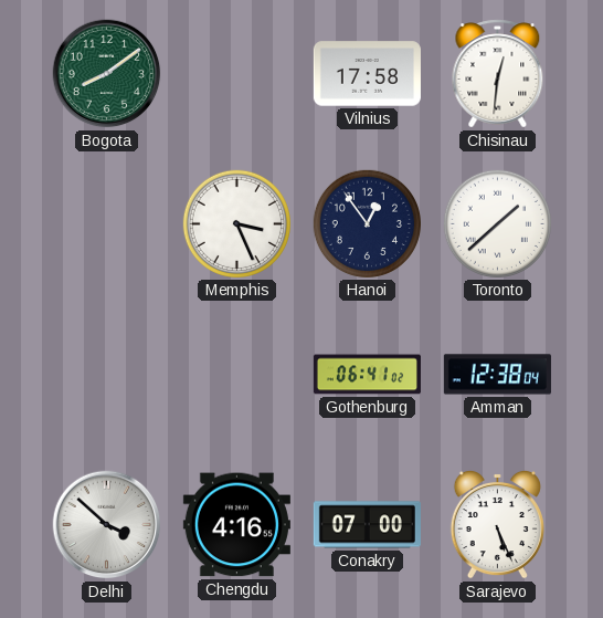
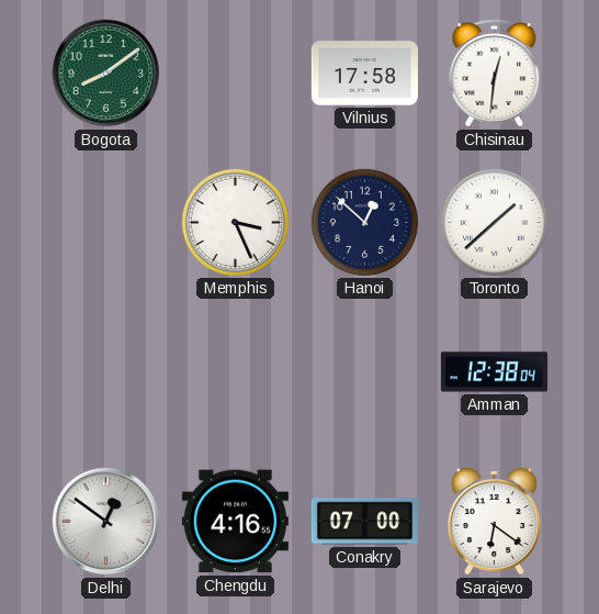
Hanoi: 12:54 -> 12:52
Gothenburg: 06:41 -> none
Delhi: 3:52 -> 12:51
Sarajevo: 5:26 -> 6:21
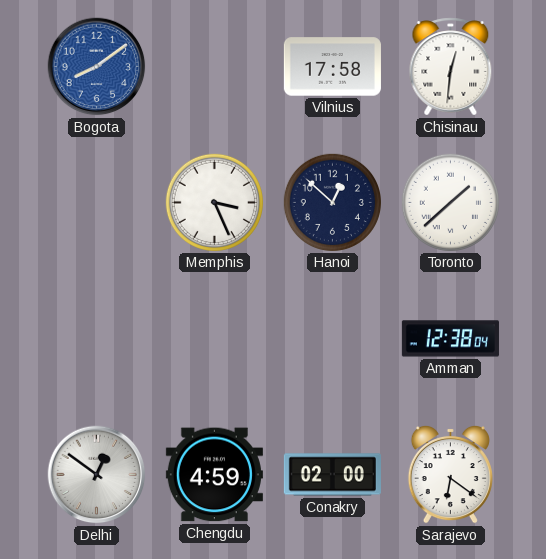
Bogota dial: green -> blue
Chengdu: 4:16 -> 4:59
Conakry: 07:00 -> 02:00
